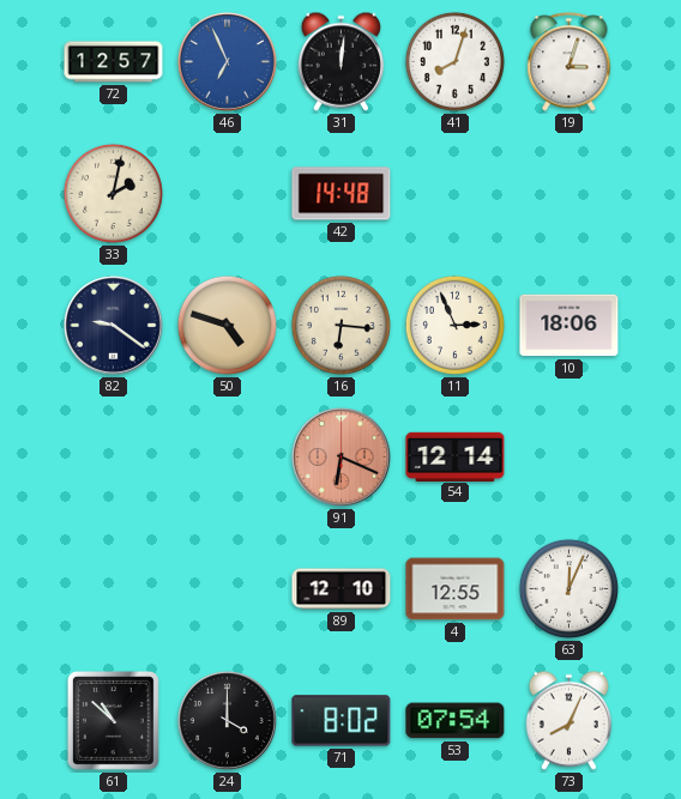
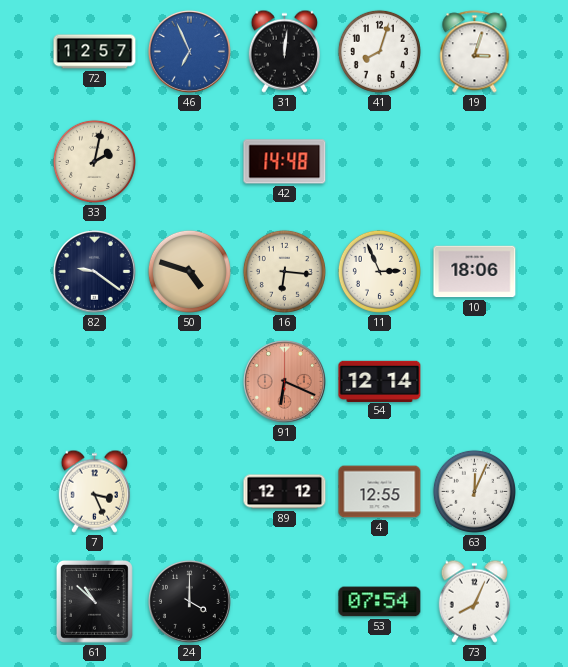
7: none -> 3:26
89: 12:10 -> 12:12
71: 8:02 -> none
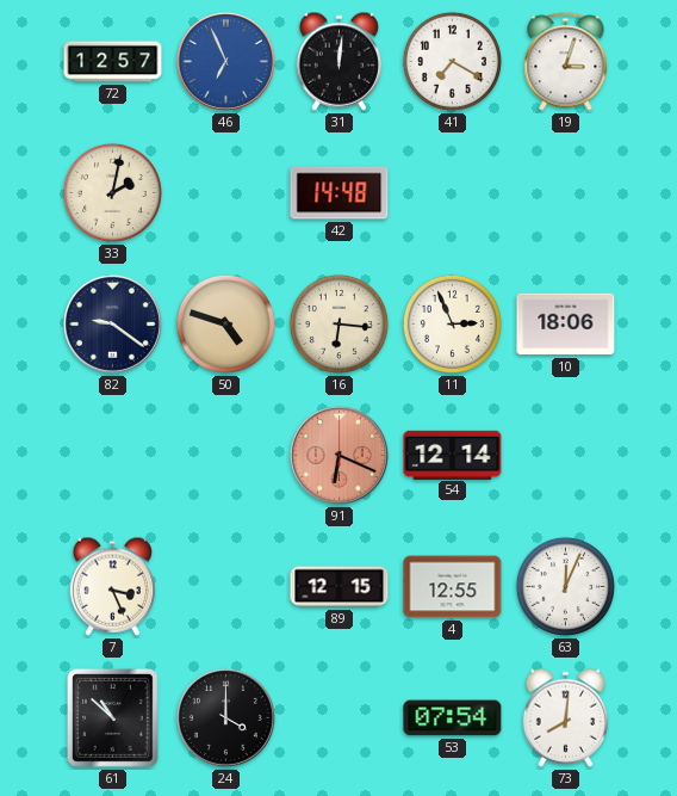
41: 8:03 -> 7:20
89: 12:12 -> 12:15
73: 8:04 -> 8:01
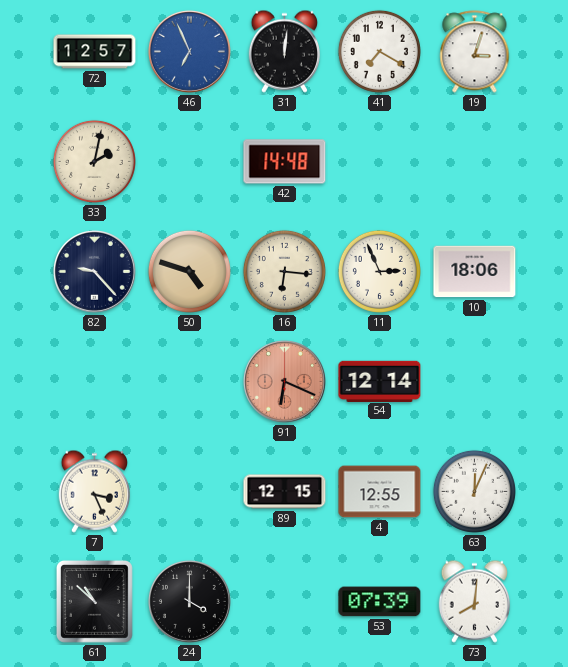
82: 9:21 -> 9:23
53: 07:54 -> 07:39
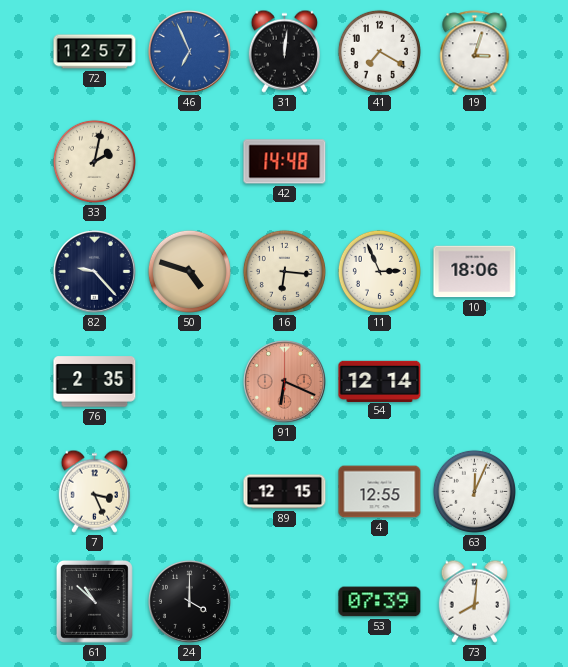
76: none -> 2:35
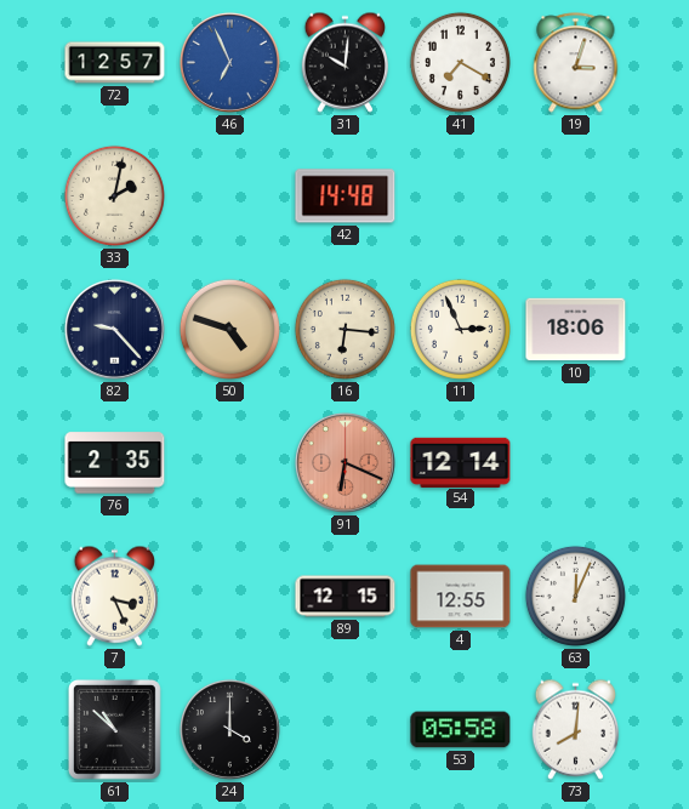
31: 12:01 -> 10:01
53: 07:39 -> 05:58
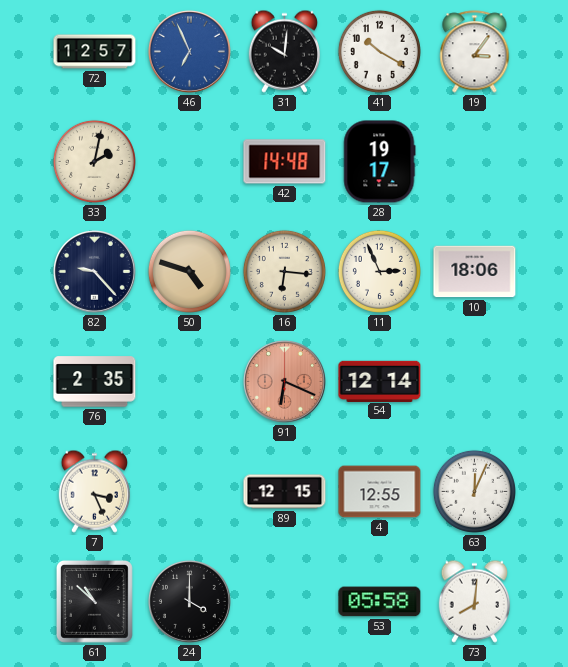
41: 7:20 -> 10:20
19: 3:03 -> 3:06
28: none -> 19:17
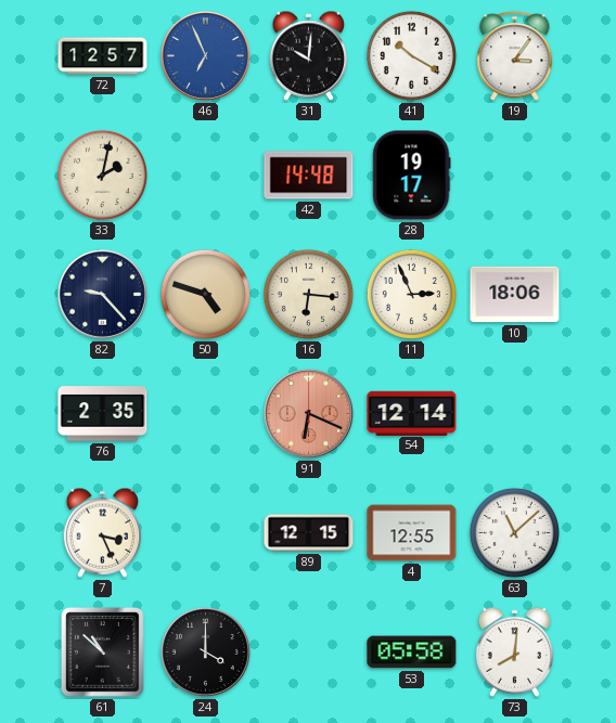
63: 12:04 -> 11:08
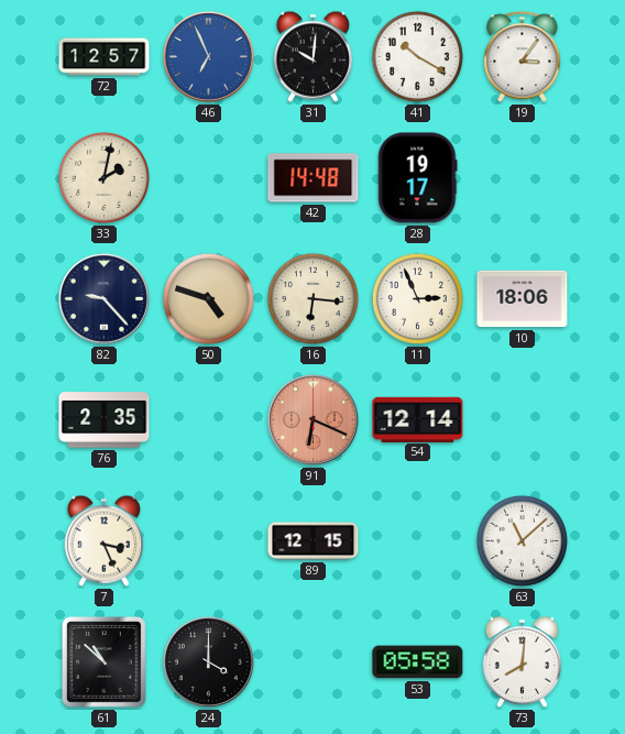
4: 12:55 -> none
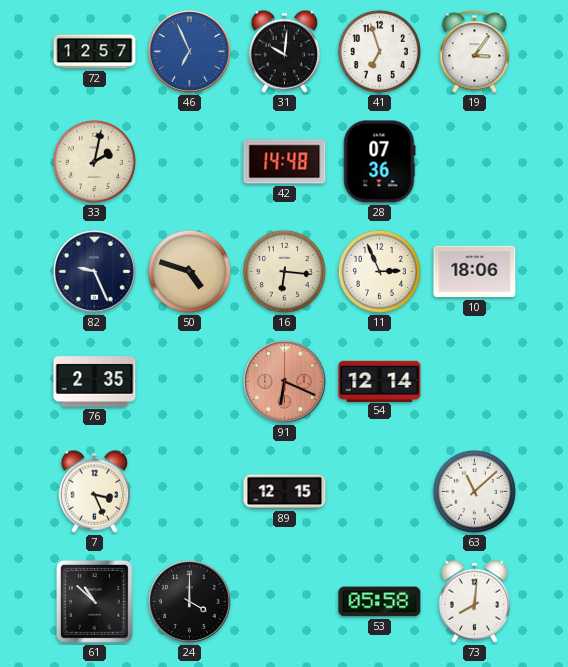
41: 10:20 -> 6:57
28: 19:17 -> 07:36
82: 9:23 -> 9:26
